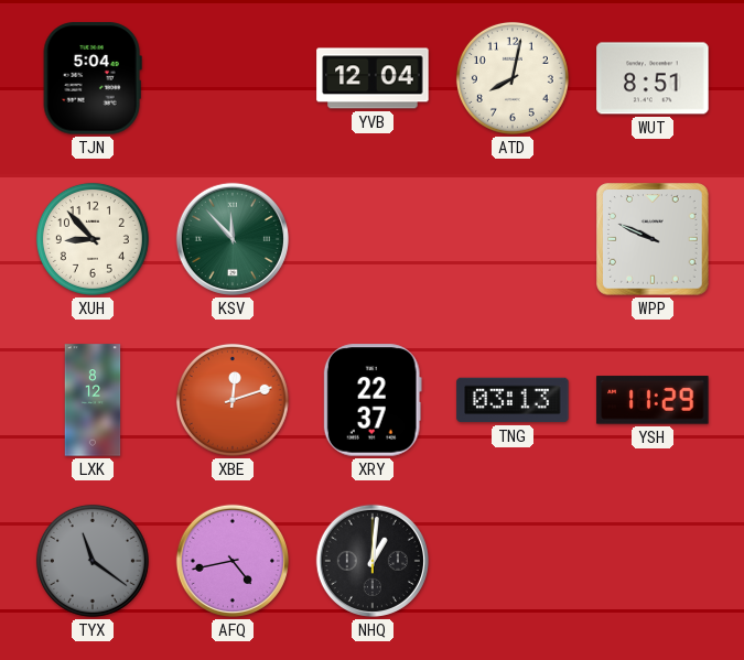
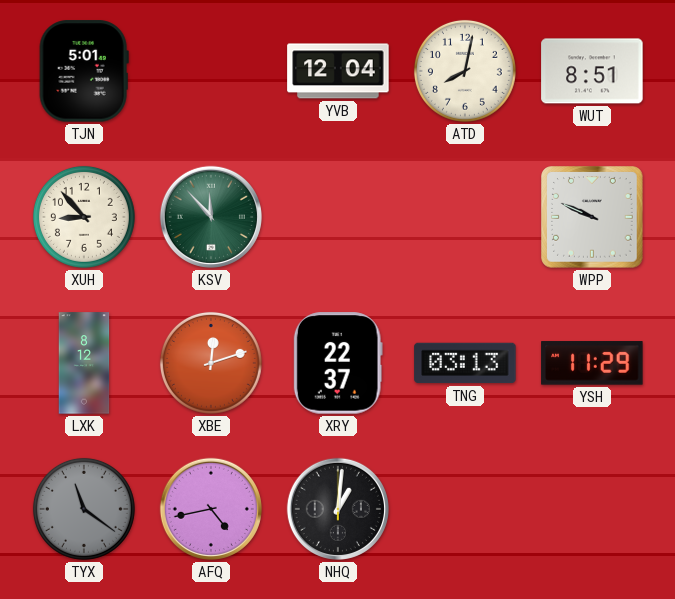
TJN: 5:04 -> 5:01
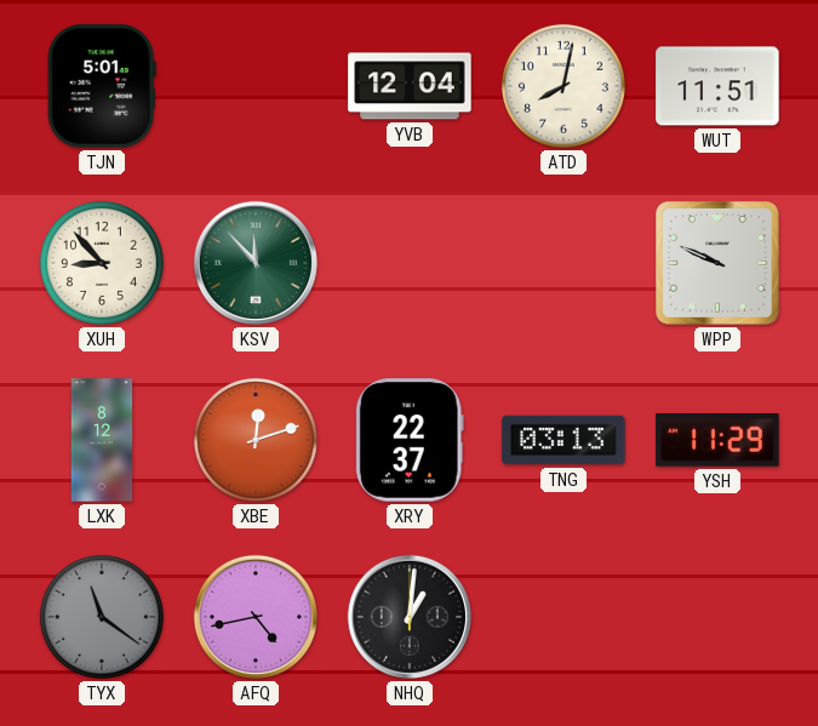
WUT: 8:51 -> 11:51
